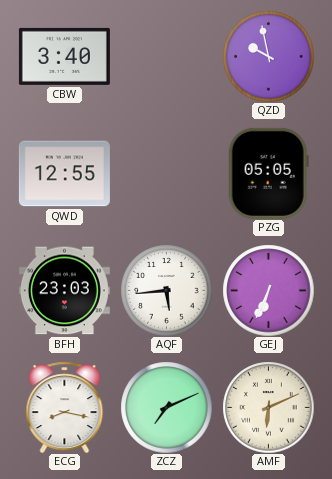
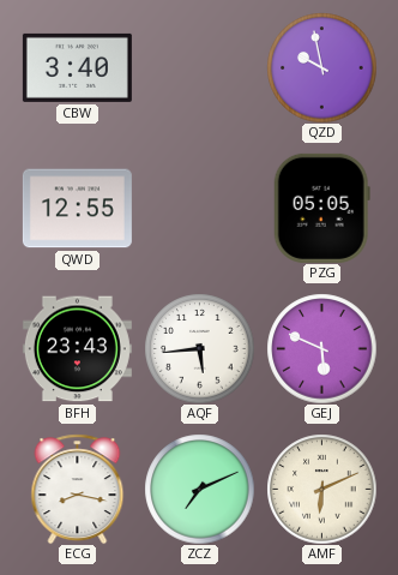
BFH: 23:03 -> 23:43
GEJ: 6:34 -> 5:49
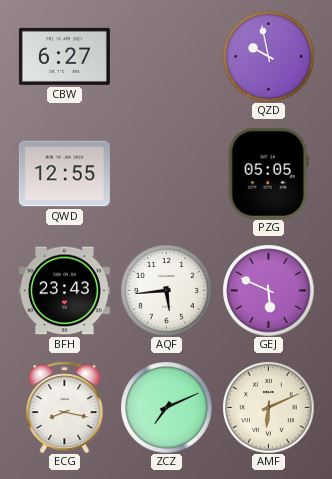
CBW: 3:40 -> 6:27
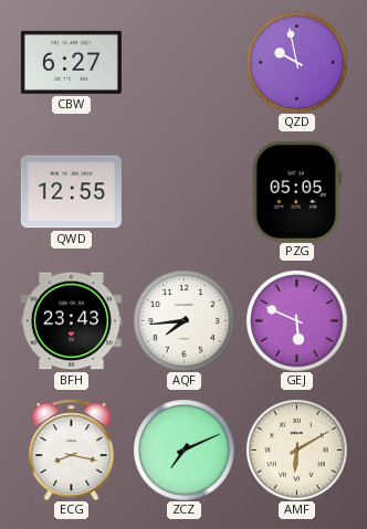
AQF: 5:44 -> 7:44
AMF: 6:11 -> 6:10
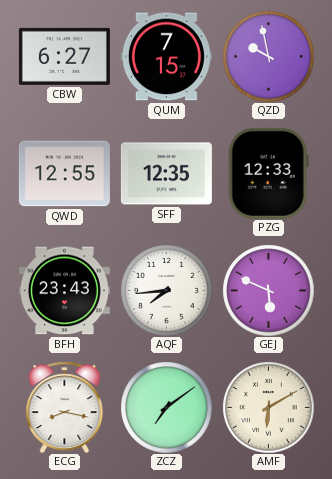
QUM: none -> 7:15
SFF: none -> 12:35
PZG: 05:05 -> 12:33
ZCZ: 7:11 -> 7:09
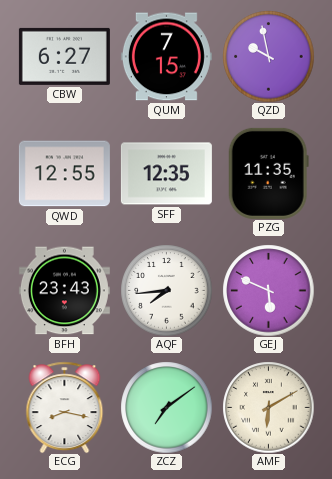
PZG: 12:33 -> 11:35
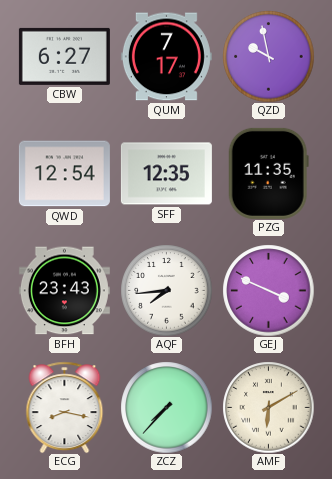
QUM: 7:15 -> 7:17
QWD: 12:55 -> 12:54
GEJ: 5:49 -> 3:49
ZCZ: 7:09 -> 7:37
